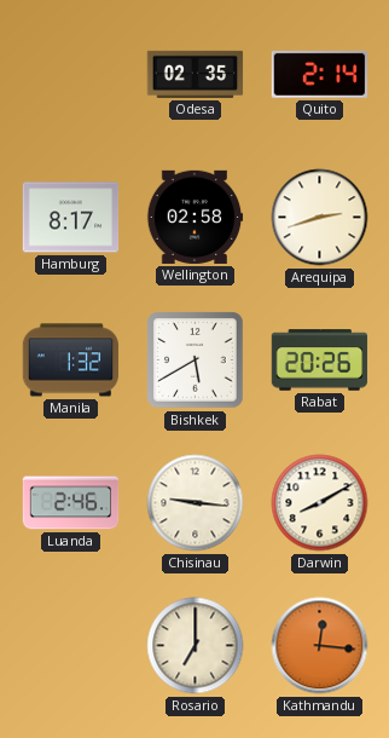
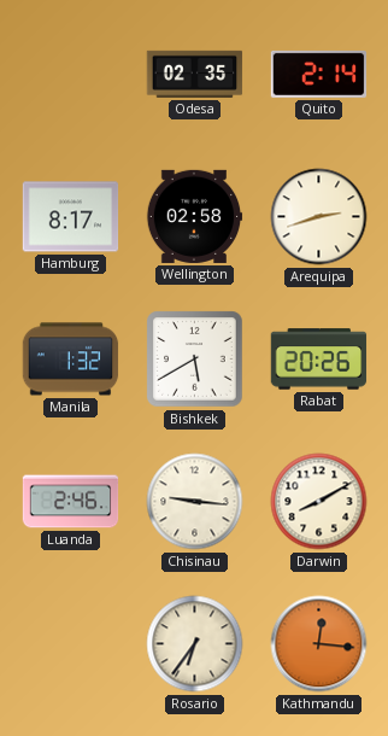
Rosario: 7:00 -> 6:36
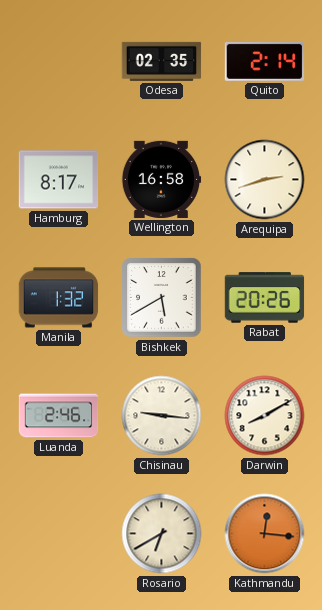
Wellington: 02:58 -> 16:58
Rosario: 6:36 -> 6:40
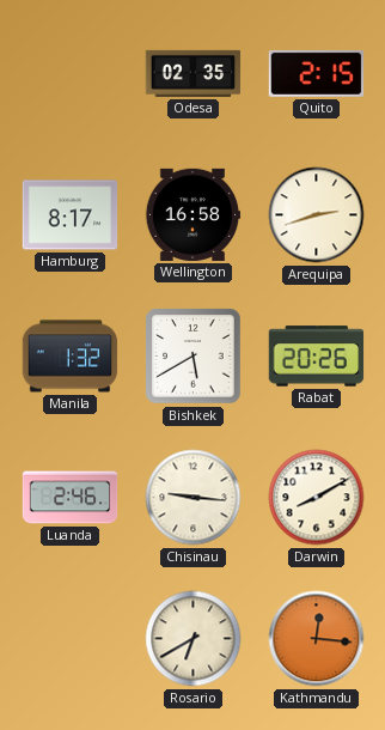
Quito: 2:14 -> 2:15
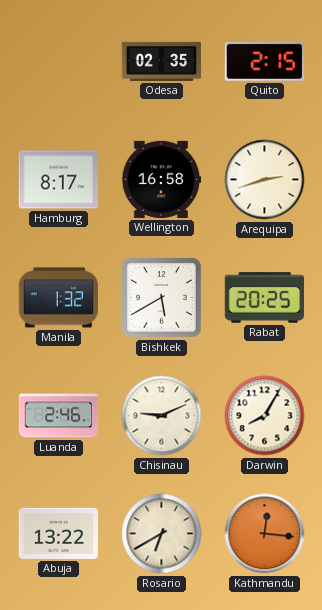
Rabat: 20:26 -> 20:25
Chisinau: 9:16 -> 9:11
Darwin: 8:10 -> 8:05
Abuja: none -> 13:22
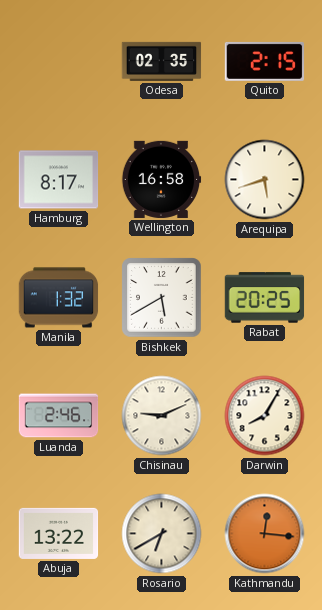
Arequipa: 2:42 -> 5:42
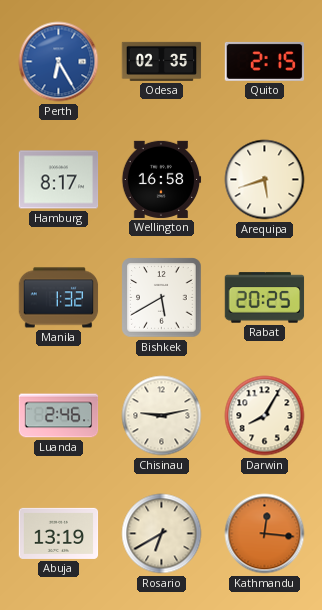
Perth: none -> 6:25
Chisinau: 9:11 -> 9:13
Abuja: 13:22 -> 13:19
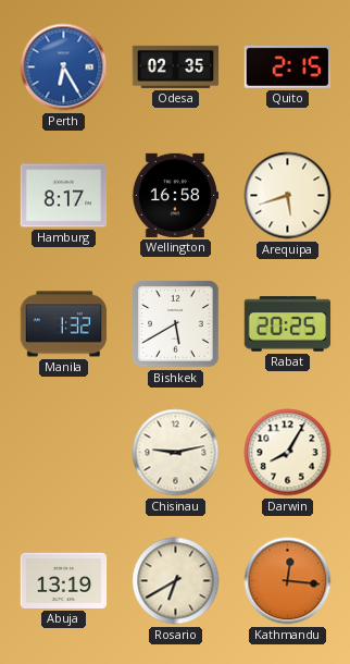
Luanda: 2:46 -> none
